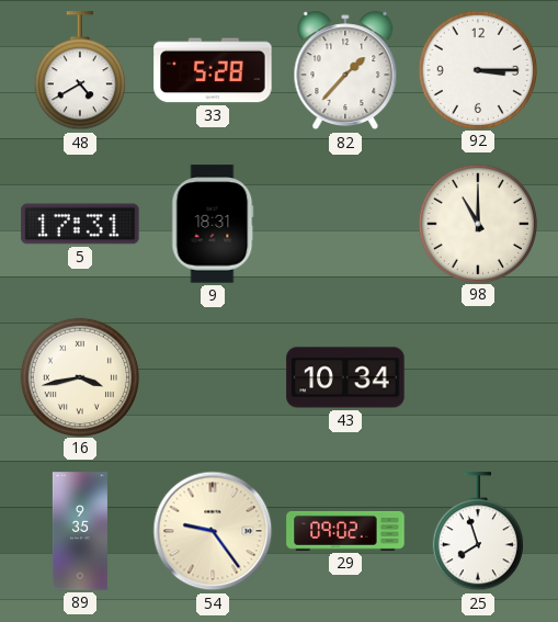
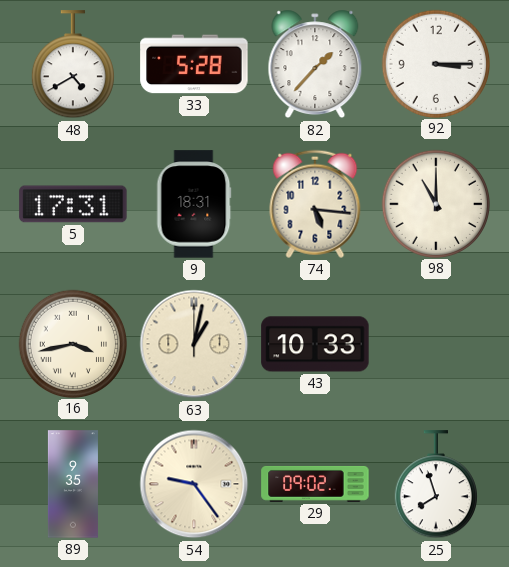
74: none -> 5:16
63: none -> 1:02
43: 10:34 -> 10:33
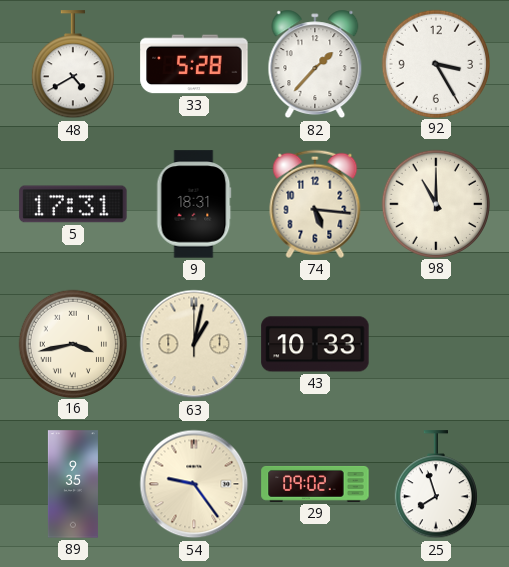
92: 3:15 -> 3:25
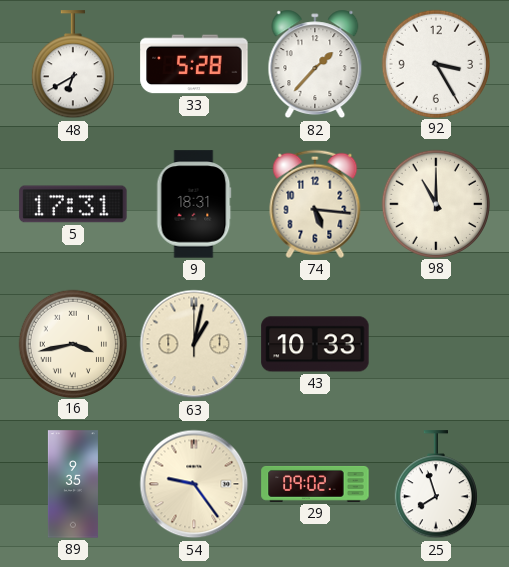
48: 4:40 -> 6:40
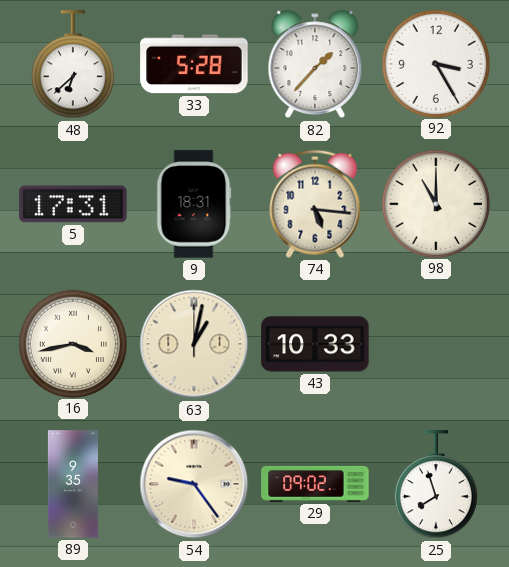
48: 6:40 -> 6:38
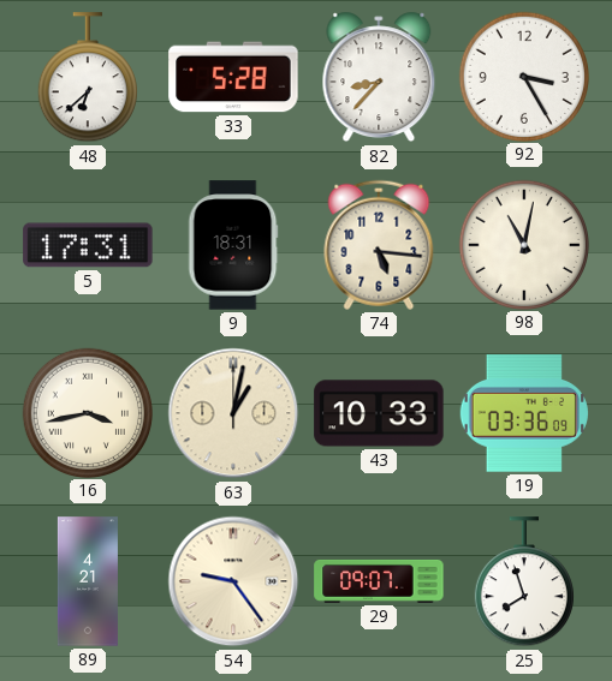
82: 1:37 -> 8:37
98: 11:00 -> 11:02
19: none -> 03:36
89: 9:35 -> 4:21
29: 09:02 -> 09:07
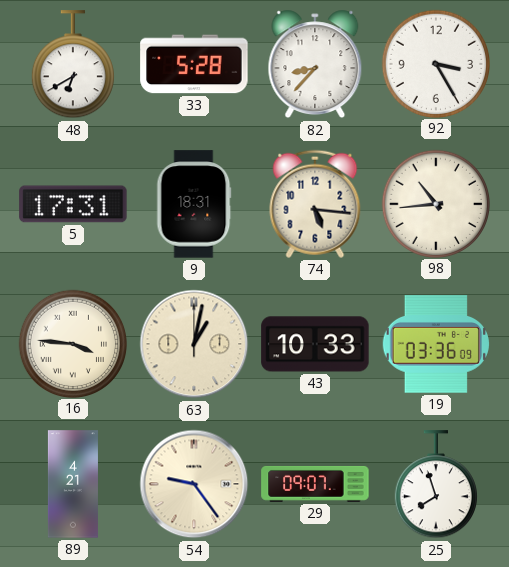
48: 6:38 -> 6:40
98: 11:02 -> 10:44
16: 3:43 -> 3:46
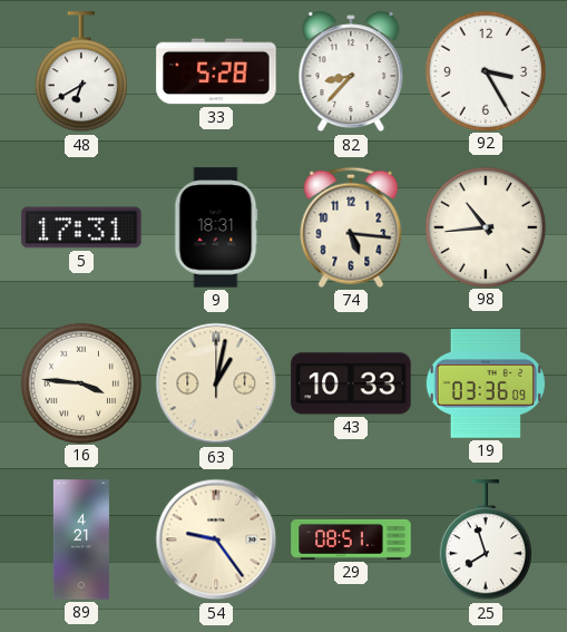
29: 09:07 -> 08:51
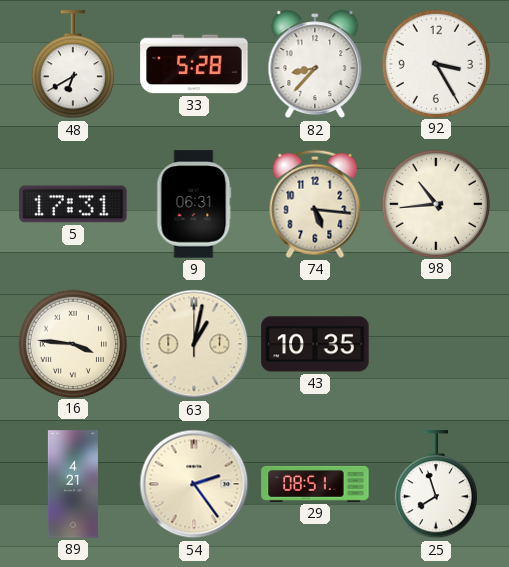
9: 18:31 -> 06:31
43: 10:33 -> 10:35
19: 03:36 -> none
54: 9:24 -> 2:24
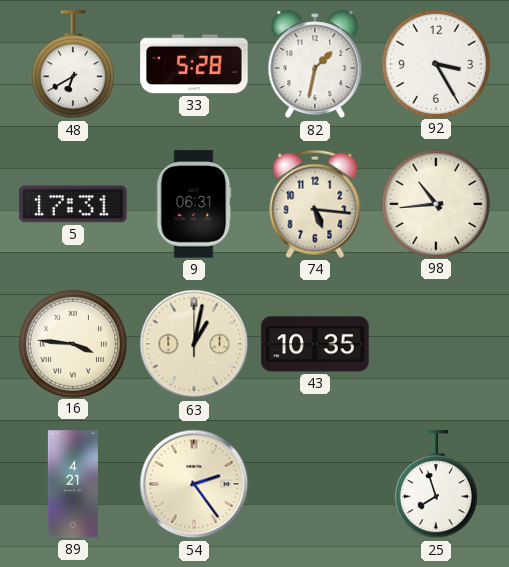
82: 8:37 -> 1:32
29: 08:51 -> none
